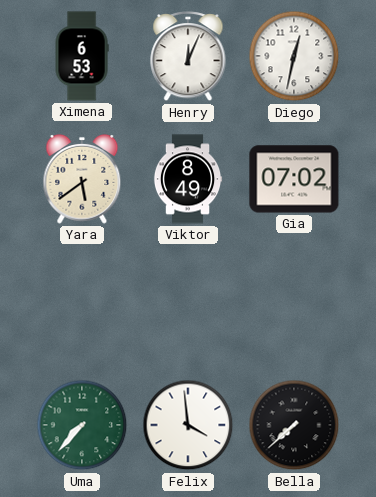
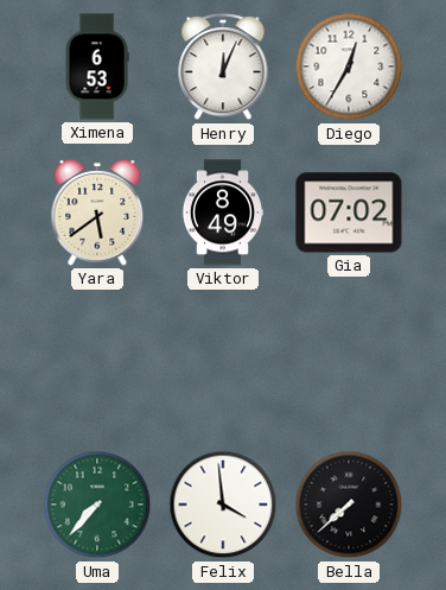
Diego: 12:32 -> 12:35
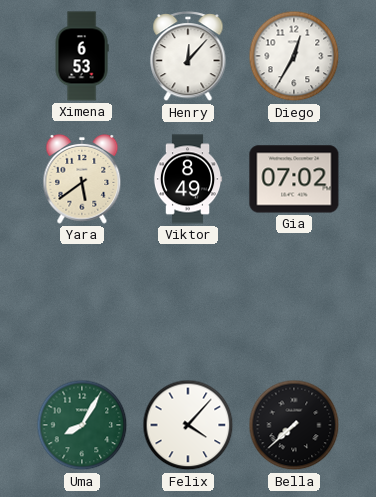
Henry: 12:04 -> 12:07
Uma: 7:37 -> 8:05
Felix: 3:59 -> 4:07
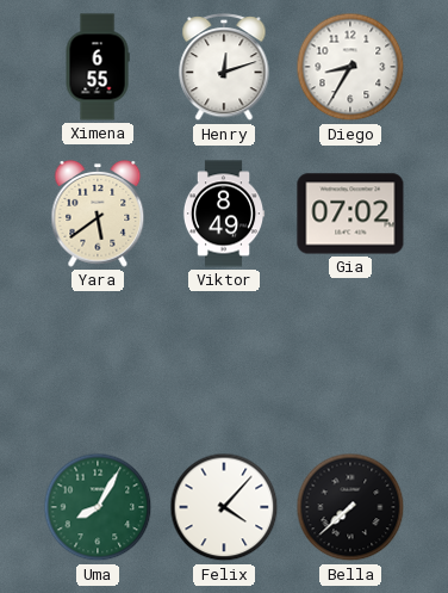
Ximena: 6:53 -> 6:55
Henry: 12:07 -> 12:12
Diego: 12:35 -> 8:35
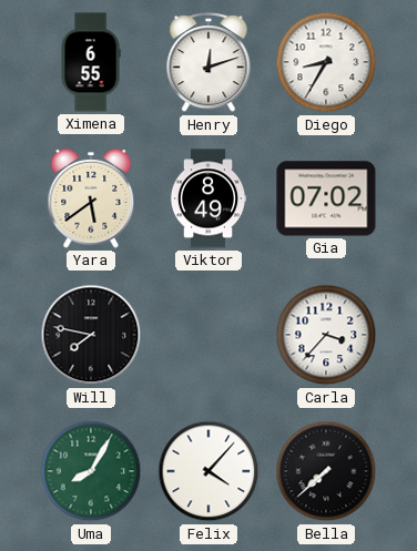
Will: none -> 7:47
Carla: none -> 3:37
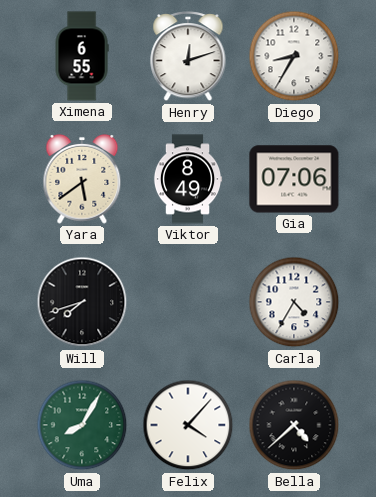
Gia: 07:02 -> 07:06
Will: 7:47 -> 7:42
Carla: 3:37 -> 4:35
Bella: 7:38 -> 4:38
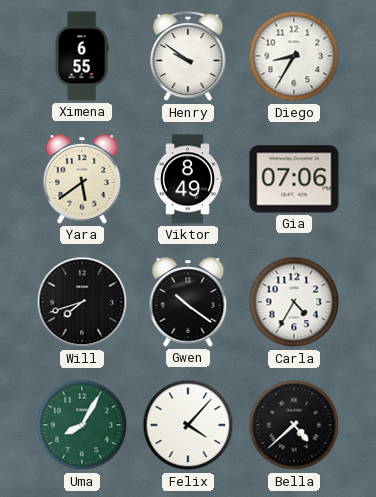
Henry: 12:12 -> 9:51
Gwen: none -> 10:21
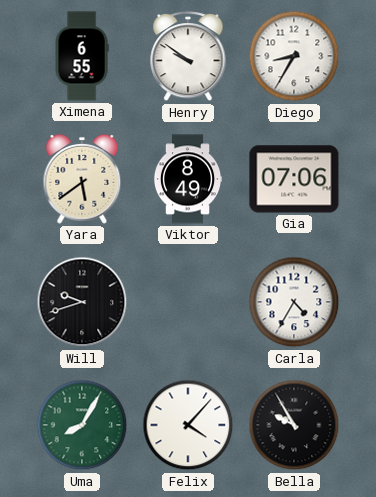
Will: 7:42 -> 9:42
Gwen: 10:21 -> none
Bella: 4:38 -> 9:55
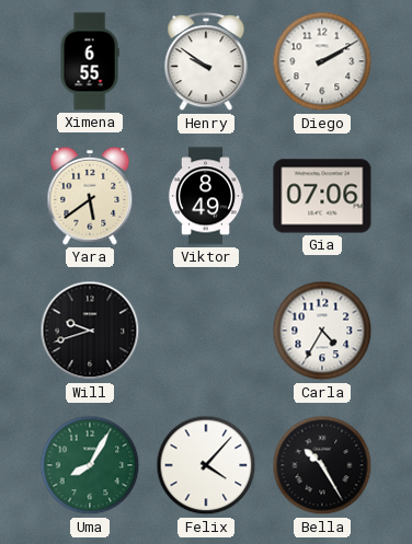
Diego: 8:35 -> 2:10
Bella: 9:55 -> 10:25
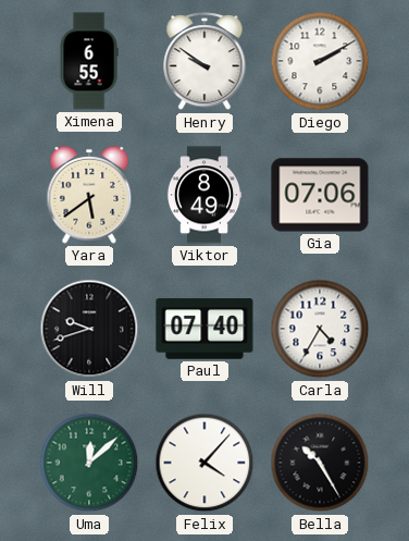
Paul: none -> 07:40
Uma: 8:05 -> 12:08
